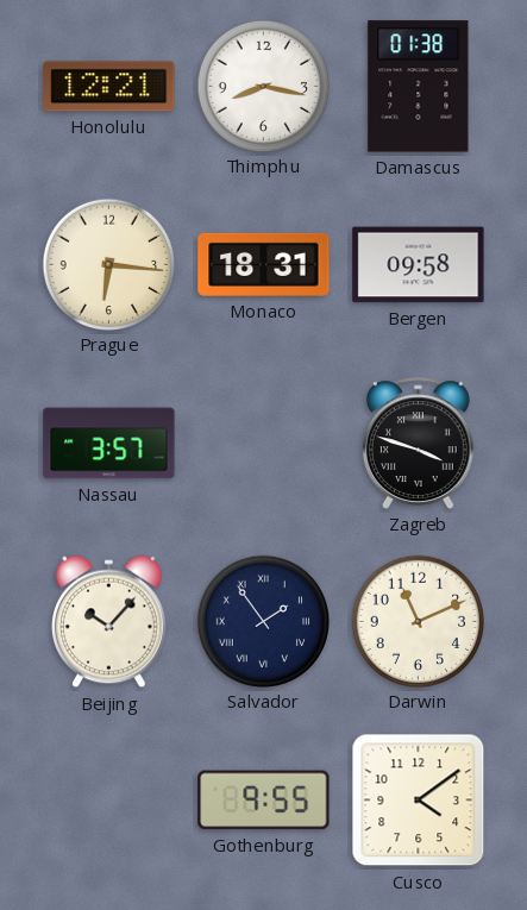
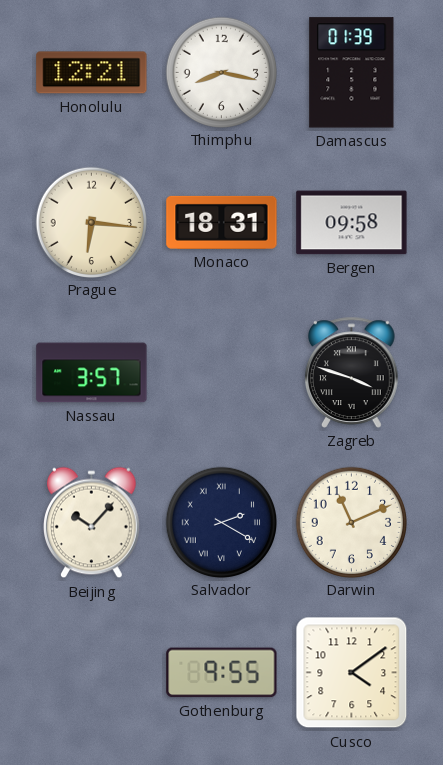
Damascus: 01:38 -> 01:39
Salvador: 1:54 -> 2:20
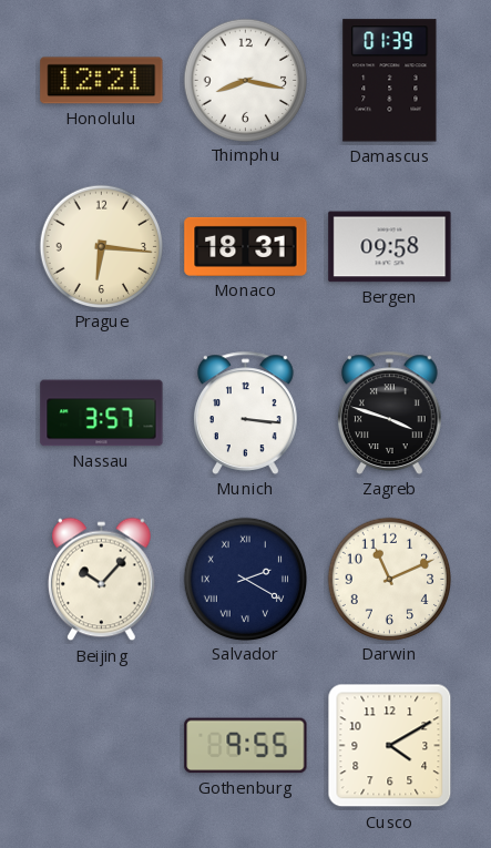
Munich: none -> 3:16
Cusco: 4:09 -> 4:10
